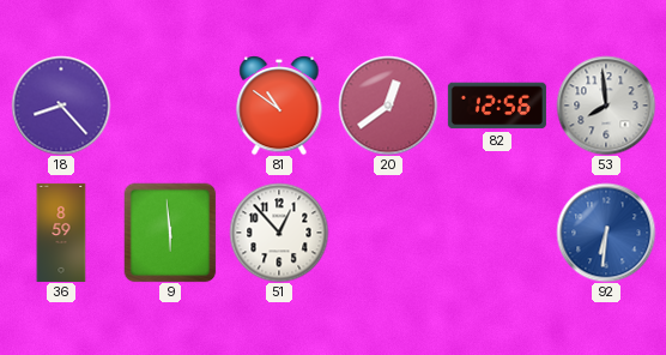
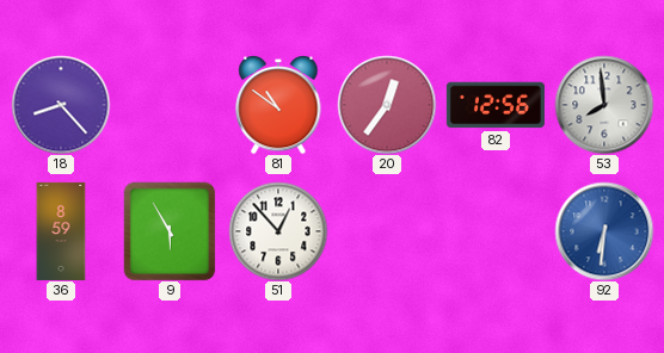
20: 12:39 -> 12:36
9: 5:59 -> 5:55
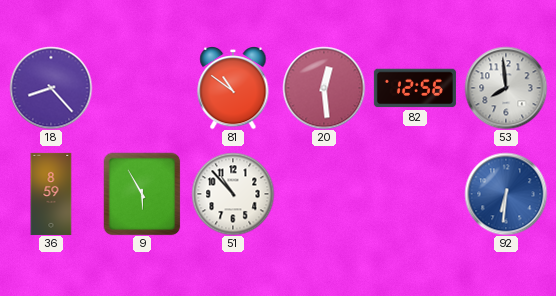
20: 12:36 -> 12:29
51: 12:53 -> 10:53
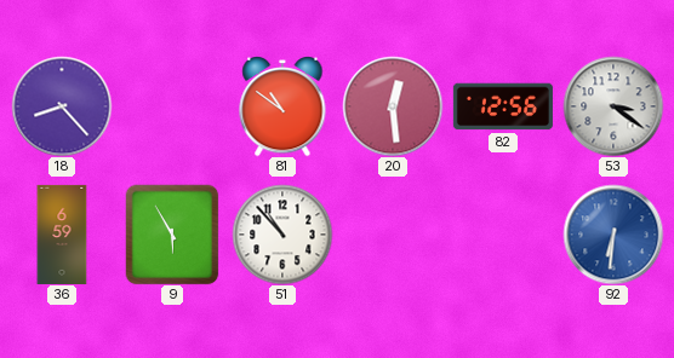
53: 7:59 -> 3:21
36: 8:59 -> 6:59
